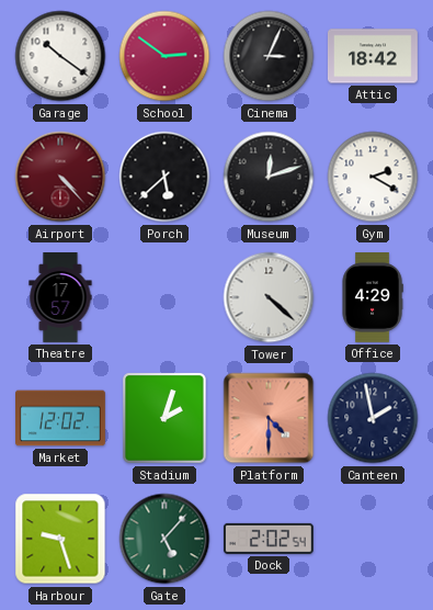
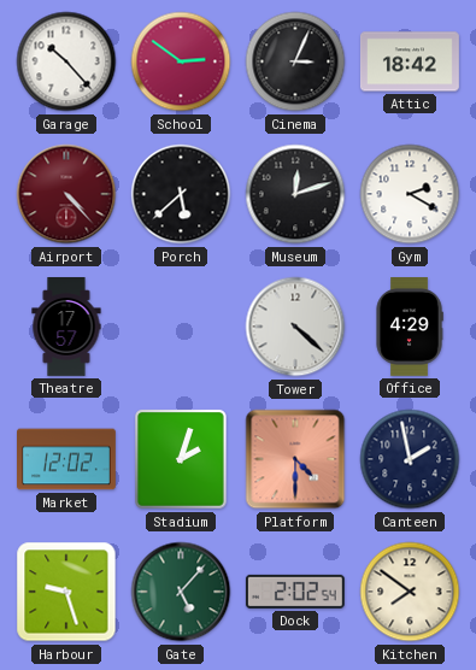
Garage: 10:21 -> 10:23
Kitchen: none -> 7:51
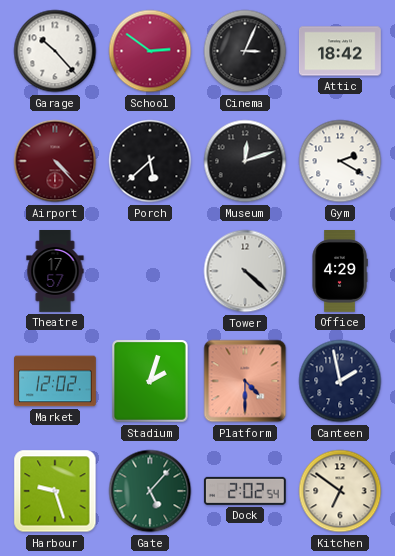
Kitchen: 7:51 -> 6:51
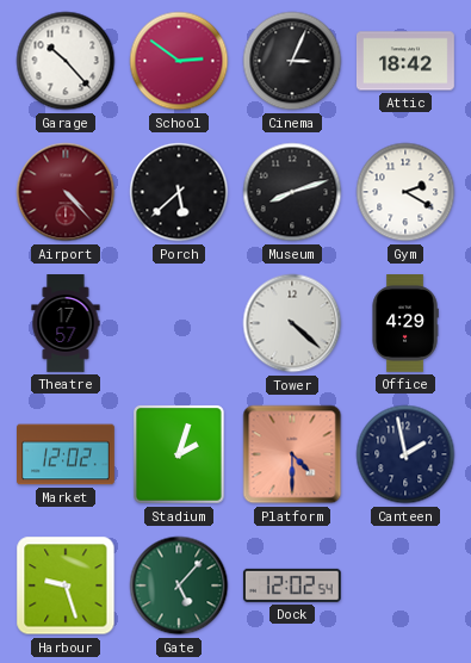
Museum: 12:12 -> 8:12
Dock: 2:02 -> 12:02
Kitchen: 6:51 -> none
